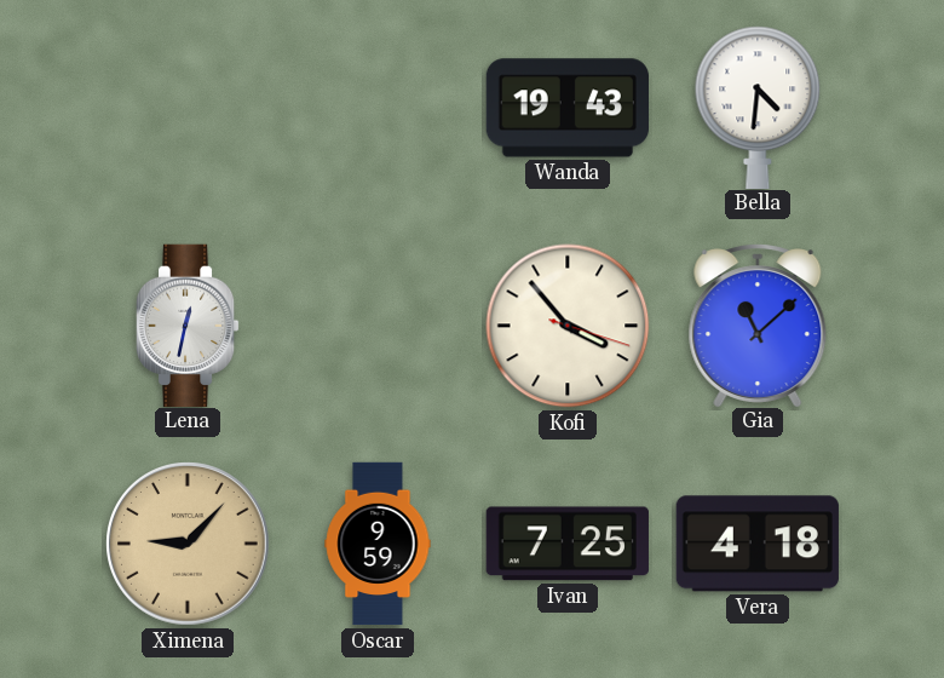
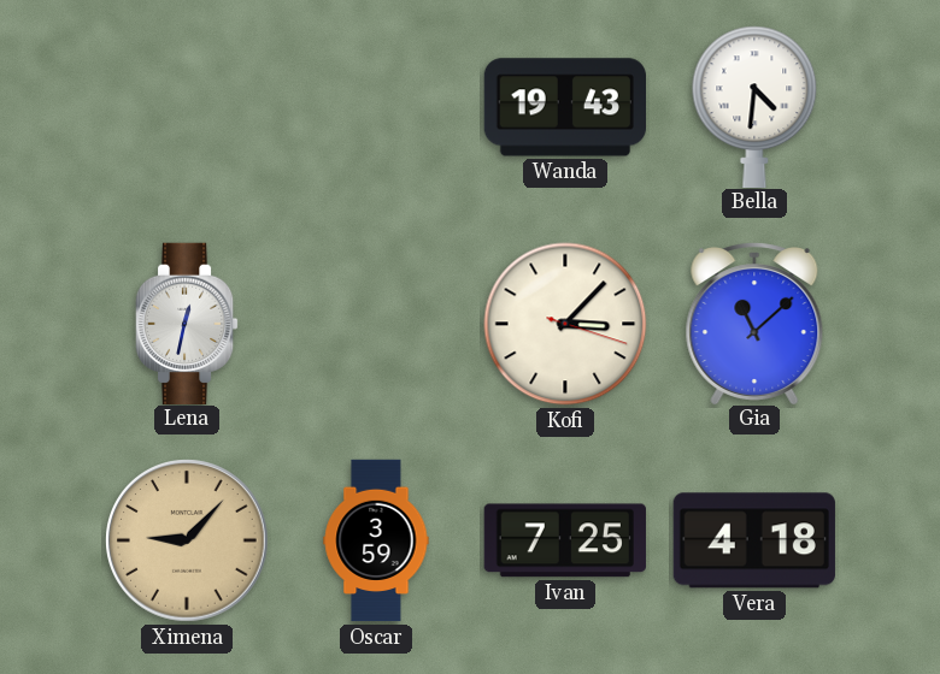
Kofi: 3:53 -> 3:07
Oscar: 9:59 -> 3:59
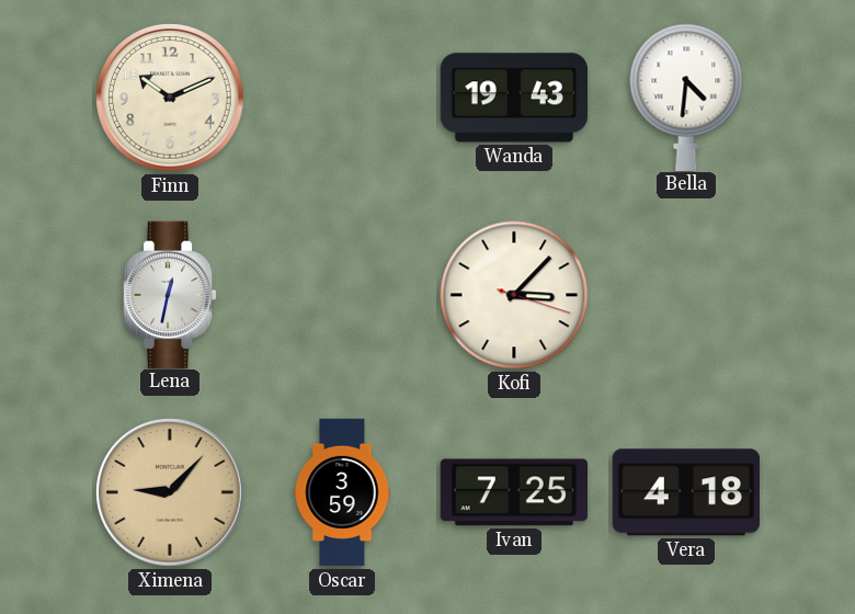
Finn: none -> 10:11
Gia: 11:08 -> none
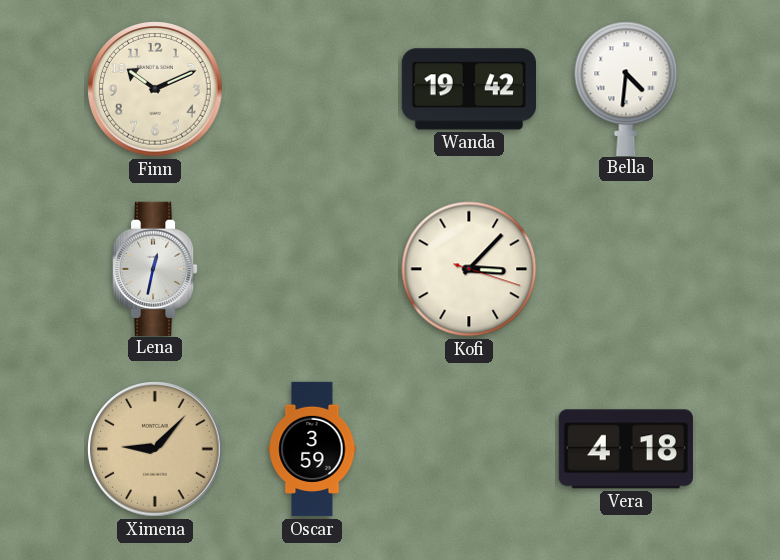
Wanda: 19:43 -> 19:42
Ivan: 7:25 -> none
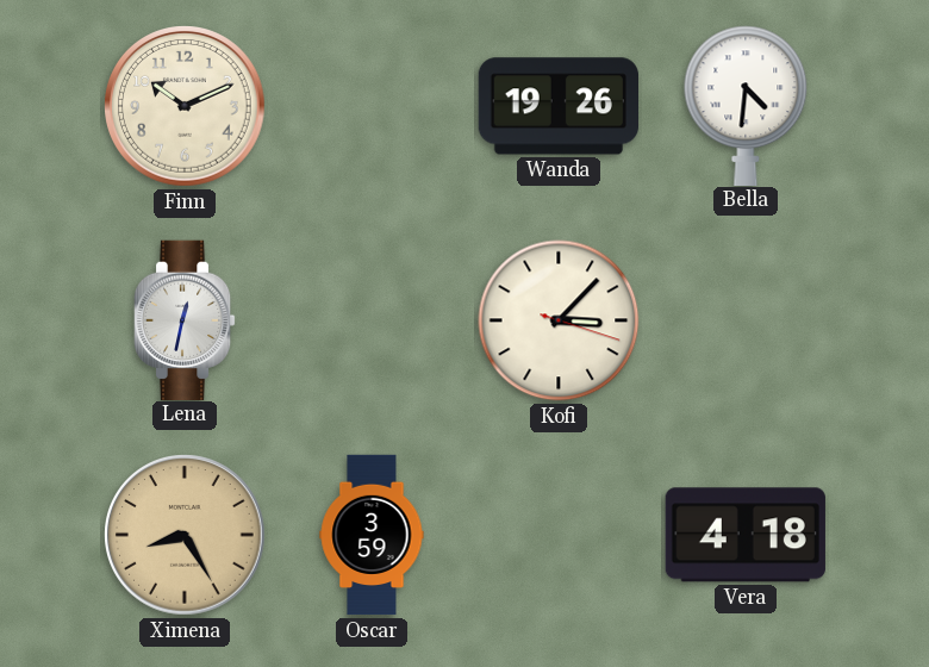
Wanda: 19:42 -> 19:26
Ximena: 9:07 -> 8:25
